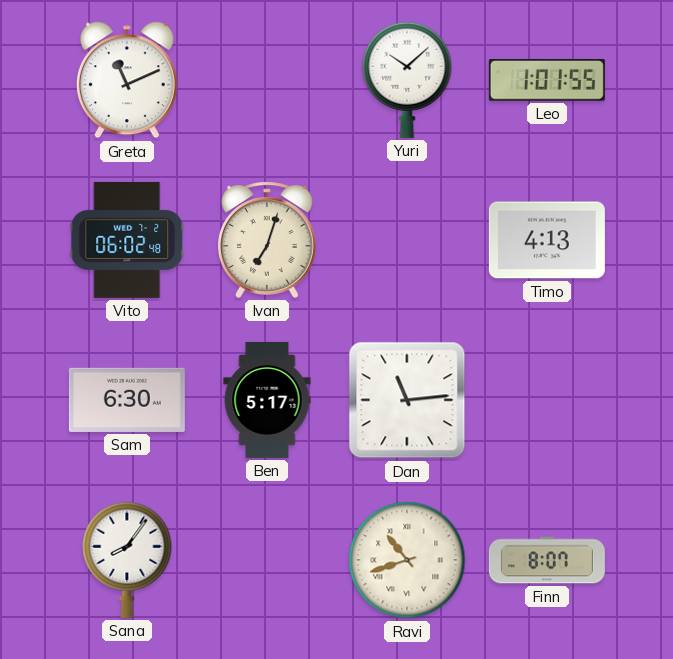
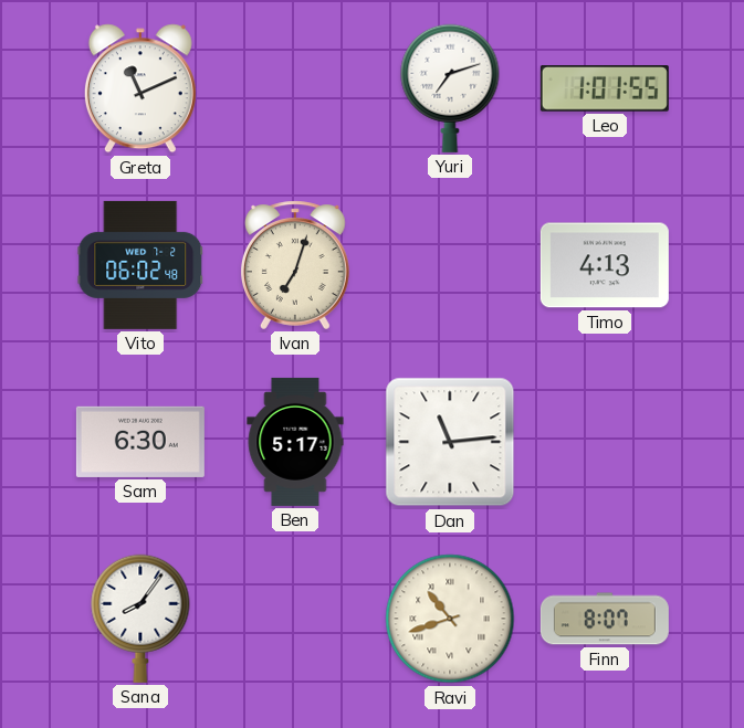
Yuri: 10:08 -> 7:12
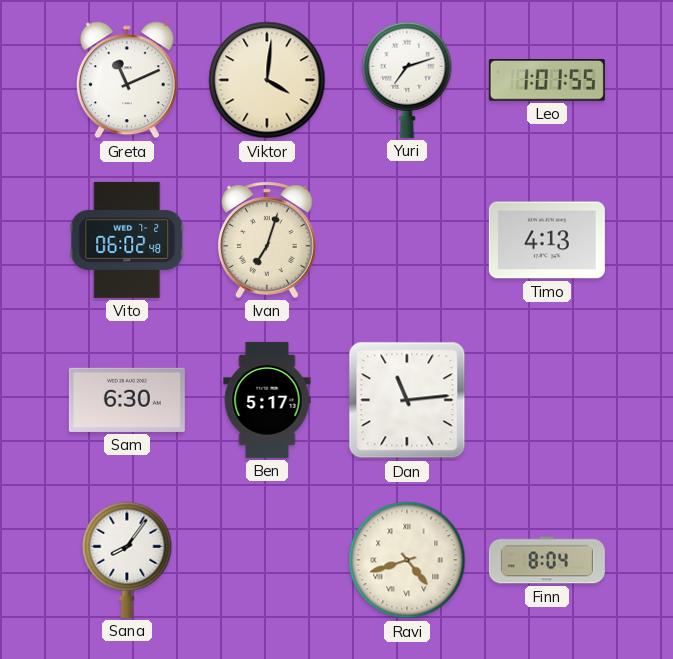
Viktor: none -> 4:01
Ravi: 10:42 -> 4:42
Finn: 8:07 -> 8:04
